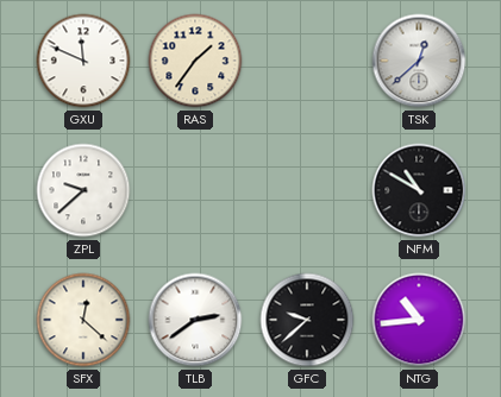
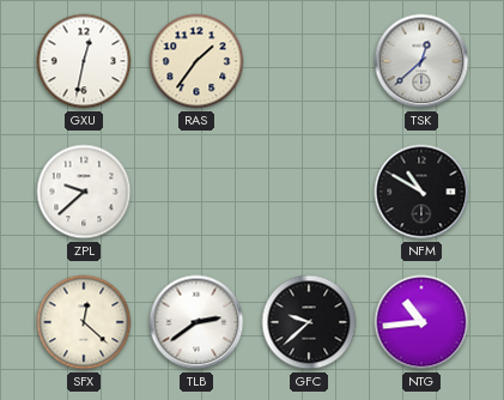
GXU: 11:49 -> 12:32
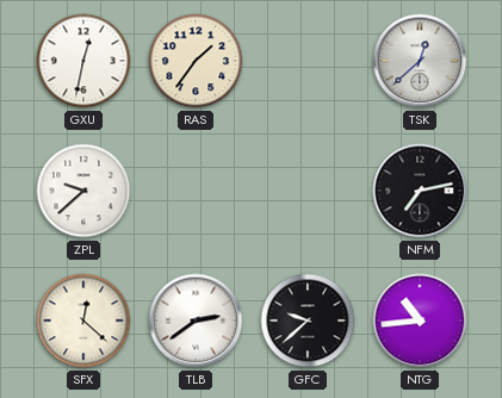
NFM: 10:50 -> 7:13
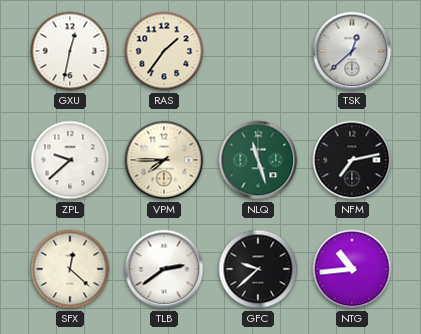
VPM: none -> 7:45
NLQ: none -> 11:27
